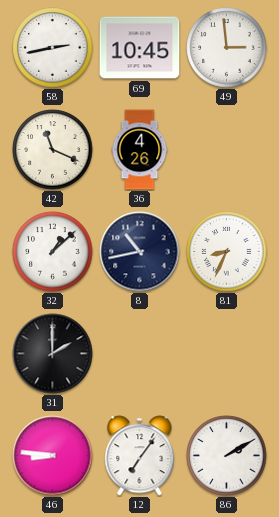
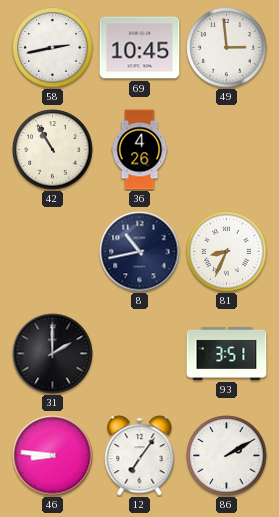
42: 11:19 -> 10:55
32: 1:08 -> none
93: none -> 3:51
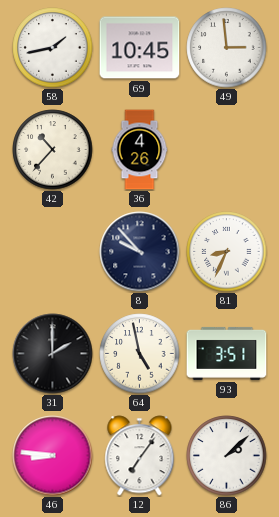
58: 2:43 -> 1:43
42: 10:55 -> 10:37
8: 10:43 -> 9:53
64: none -> 4:58
86: 2:10 -> 2:08
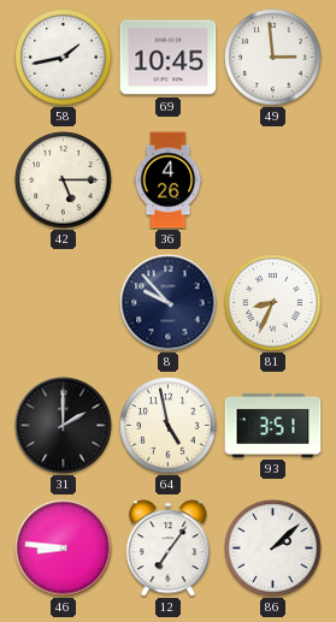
42: 10:37 -> 5:15
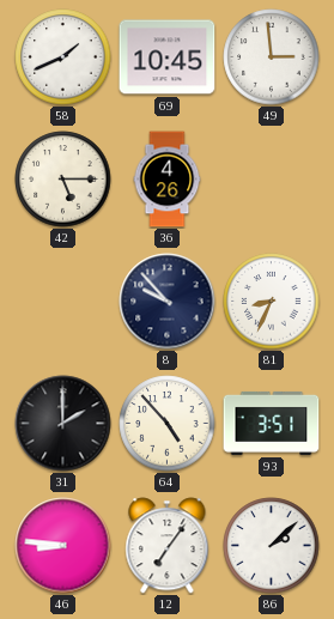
58: 1:43 -> 1:41
64: 4:58 -> 4:53
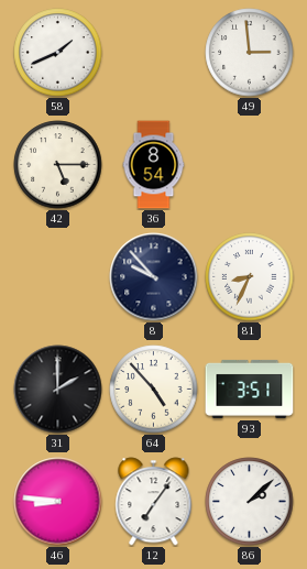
69: 10:45 -> none
36: 4:26 -> 8:54
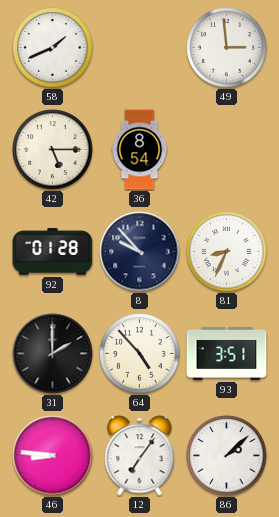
92: none -> 01:28
